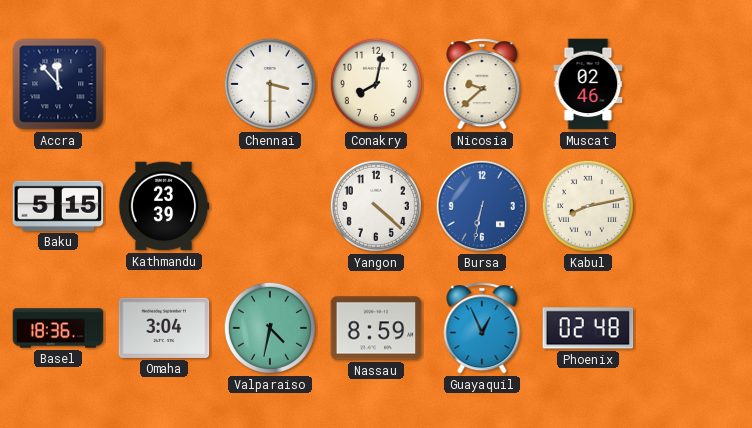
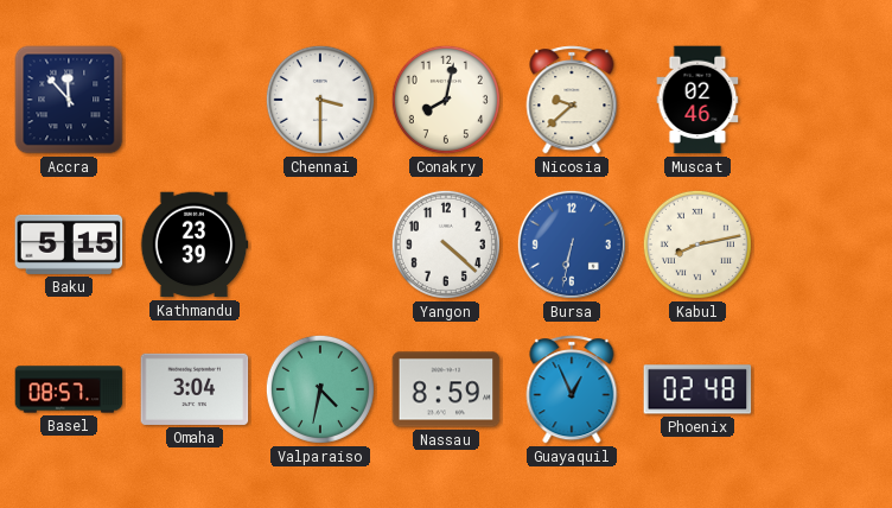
Basel: 18:36 -> 08:57
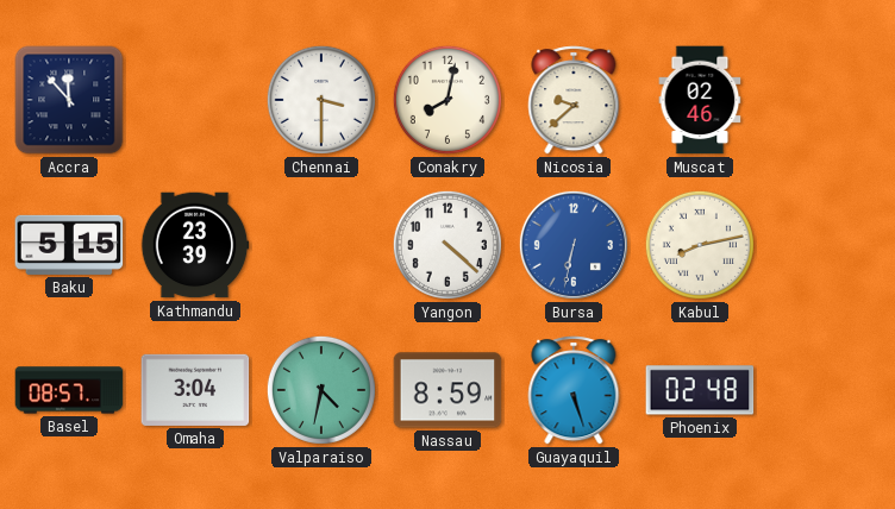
Guayaquil: 12:56 -> 5:27
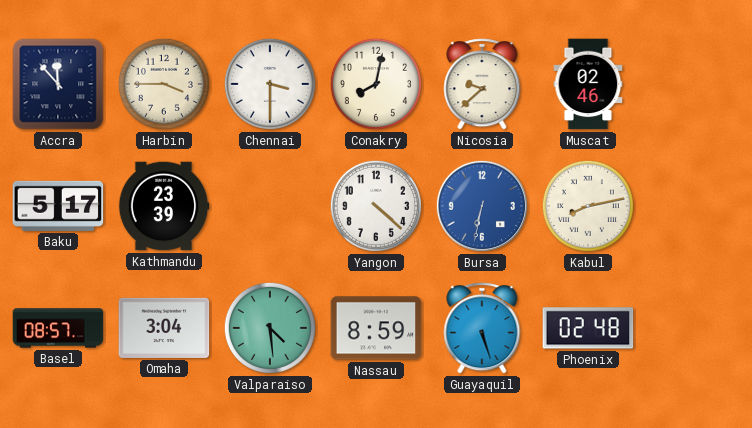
Harbin: none -> 3:45
Baku: 5:15 -> 5:17
Valparaiso: 4:32 -> 4:29
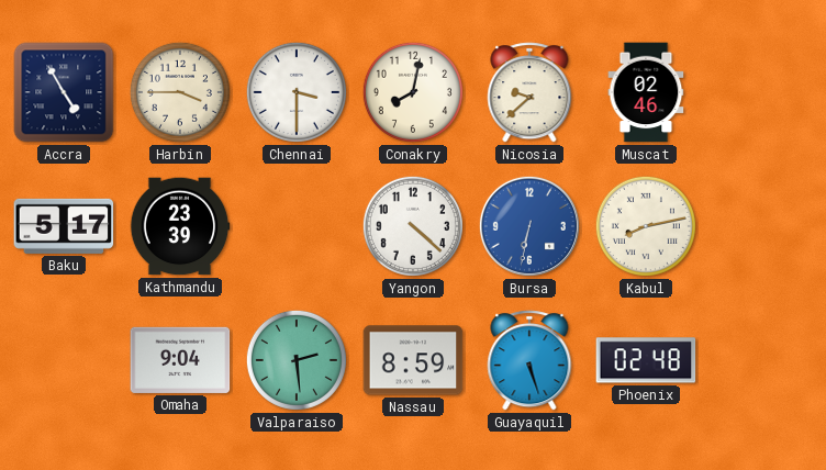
Accra: 11:53 -> 4:55
Basel: 08:57 -> none
Omaha: 3:04 -> 9:04
Valparaiso: 4:29 -> 2:29
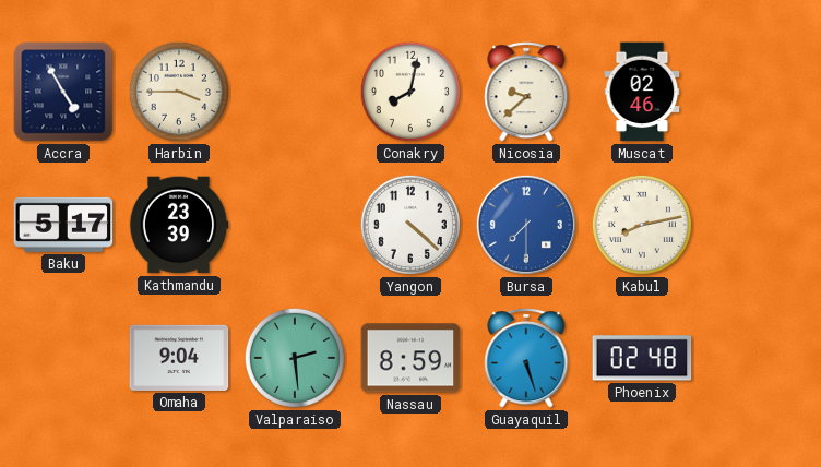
Chennai: 3:30 -> none
Bursa: 6:32 -> 7:30
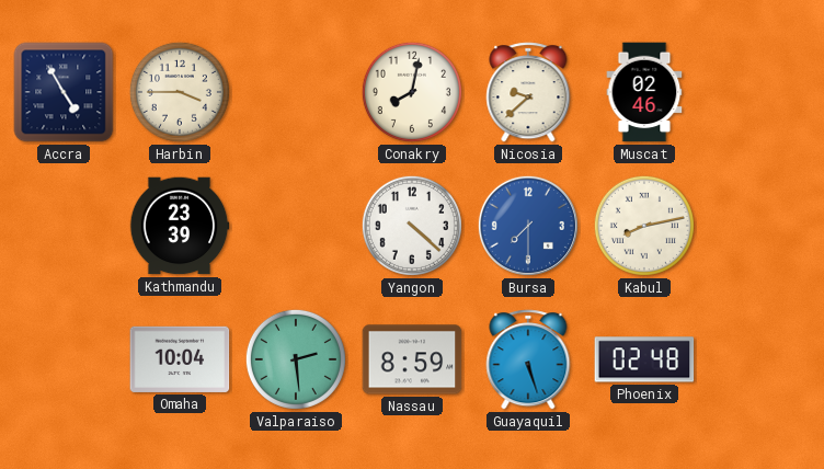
Baku: 5:17 -> none
Omaha: 9:04 -> 10:04
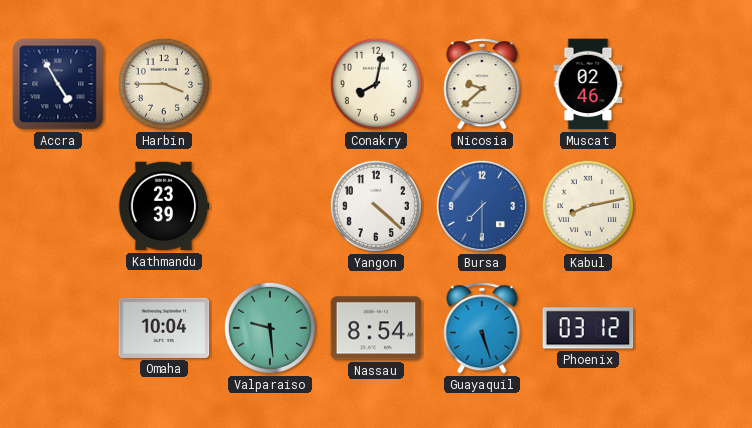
Valparaiso: 2:29 -> 9:29
Nassau: 8:59 -> 8:54
Phoenix: 02:48 -> 03:12
